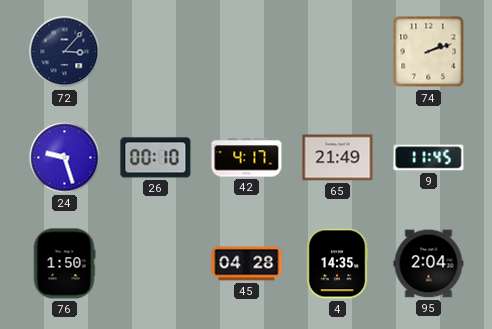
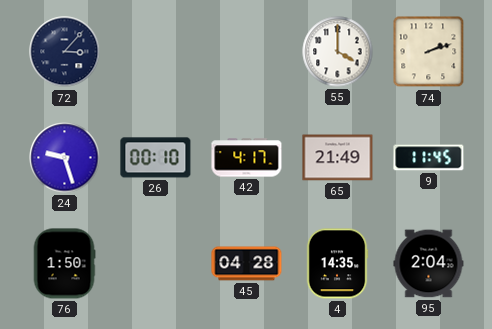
55: none -> 4:00
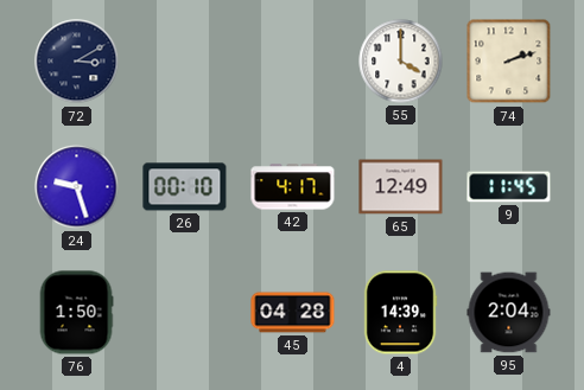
72: 3:07 -> 3:10
65: 21:49 -> 12:49
4: 14:35 -> 14:39
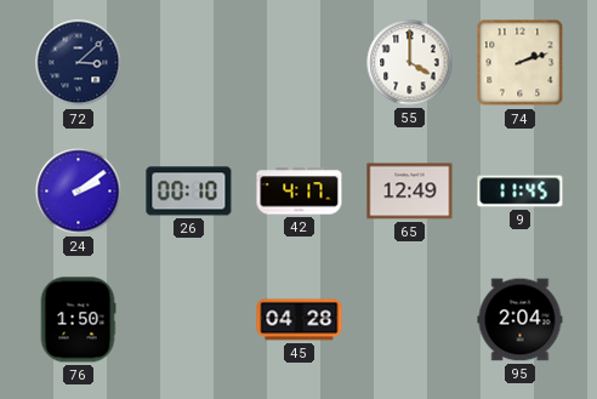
72: 3:10 -> 3:08
24: 9:27 -> 2:09
4: 14:39 -> none
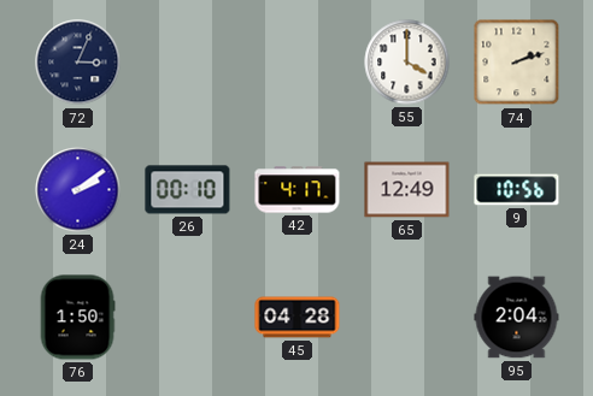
72: 3:08 -> 3:04
9: 11:45 -> 10:56
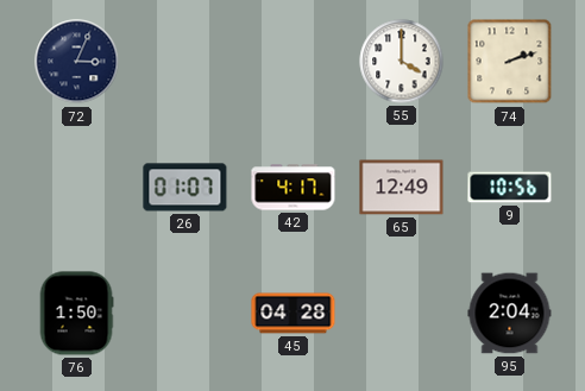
24: 2:09 -> none
26: 00:10 -> 01:07
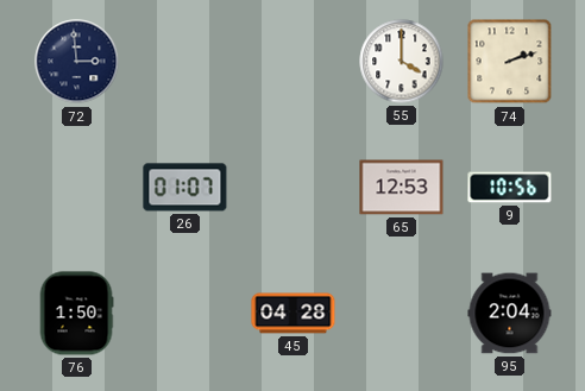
72: 3:04 -> 2:59
42: 4:17 -> none
65: 12:49 -> 12:53
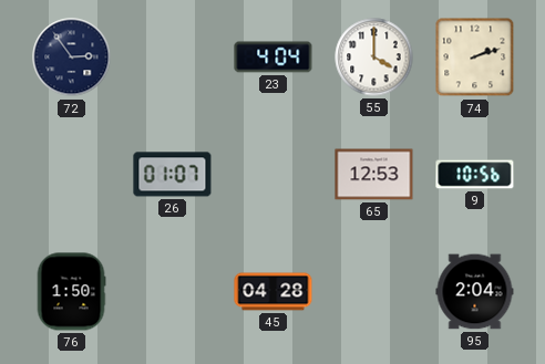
72: 2:59 -> 2:54
23: none -> 4:04
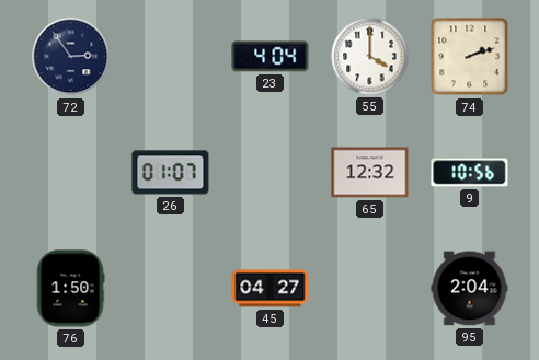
65: 12:53 -> 12:32
45: 04:28 -> 04:27
